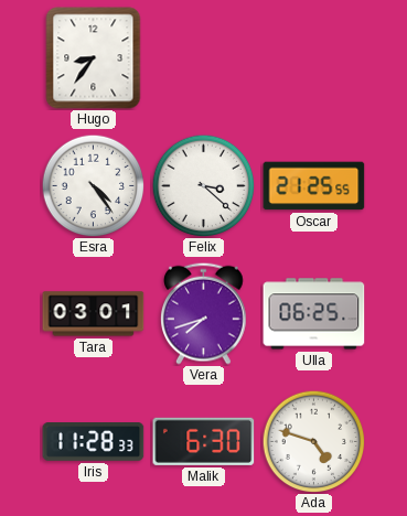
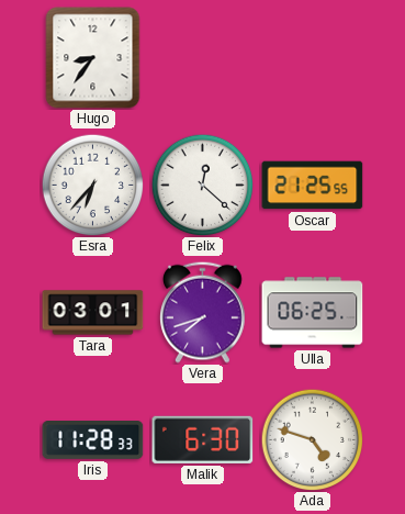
Esra: 4:24 -> 6:37
Felix: 3:22 -> 12:22
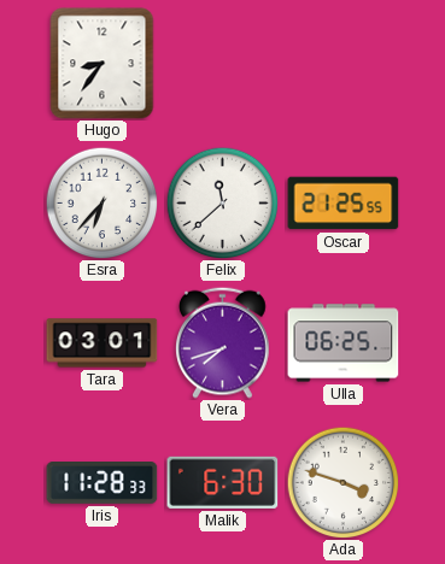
Felix: 12:22 -> 11:38
Ada: 4:48 -> 3:48
